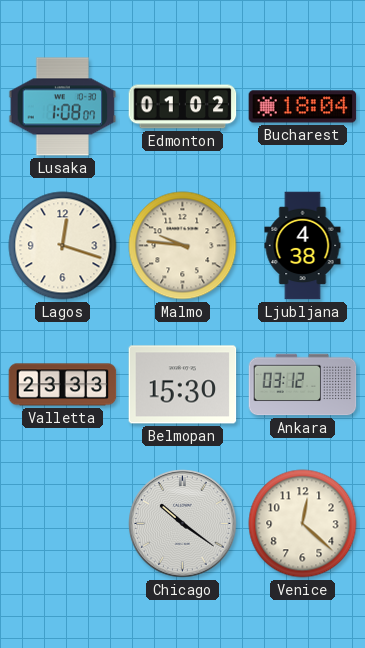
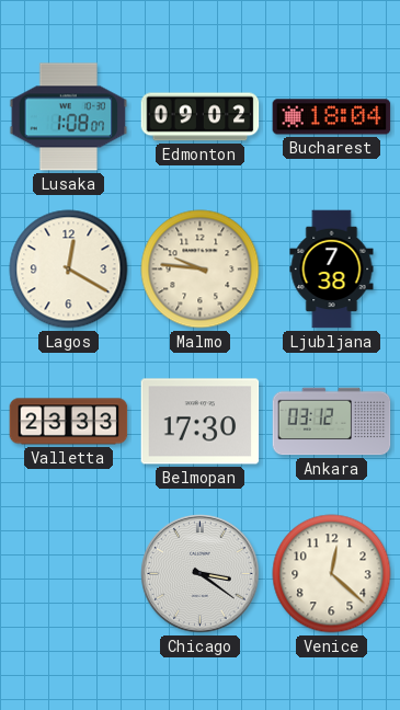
Edmonton: 01:02 -> 09:02
Lagos: 12:18 -> 12:20
Ljubljana: 4:38 -> 7:38
Belmopan: 15:30 -> 17:30
Chicago: 10:21 -> 3:21
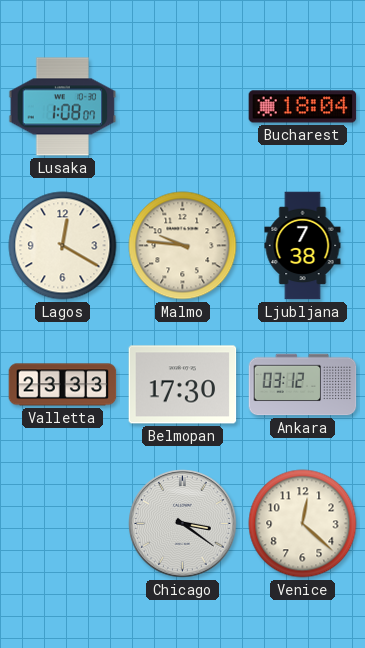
Edmonton: 09:02 -> none
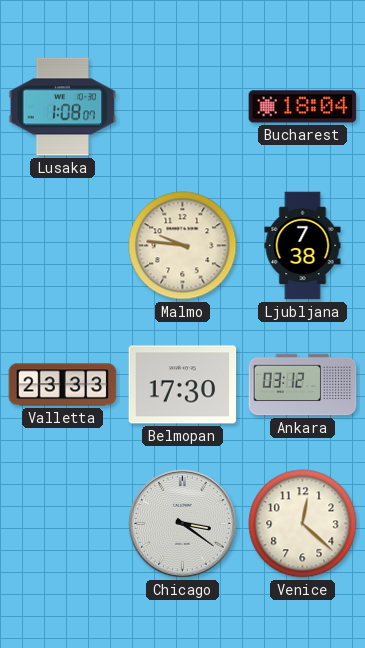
Lagos: 12:20 -> none
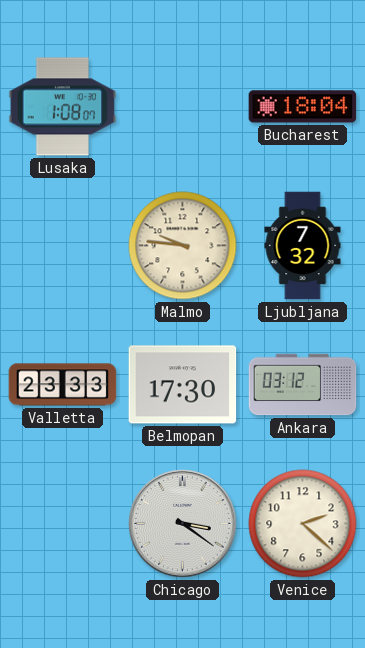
Ljubljana: 7:38 -> 7:32
Venice: 12:22 -> 2:22
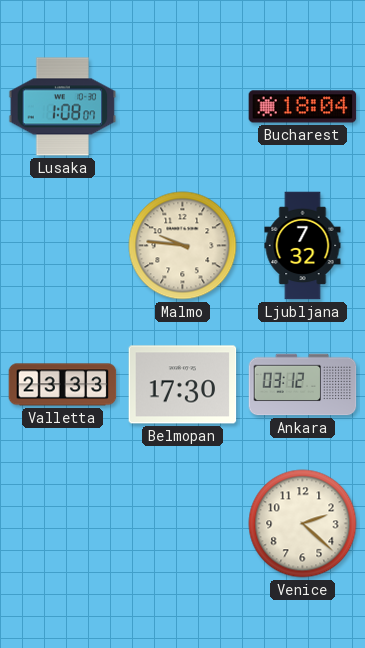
Chicago: 3:21 -> none
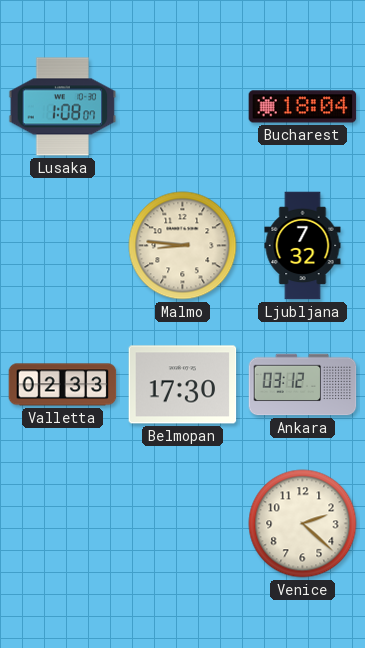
Malmo: 9:46 -> 8:46
Valletta: 23:33 -> 02:33
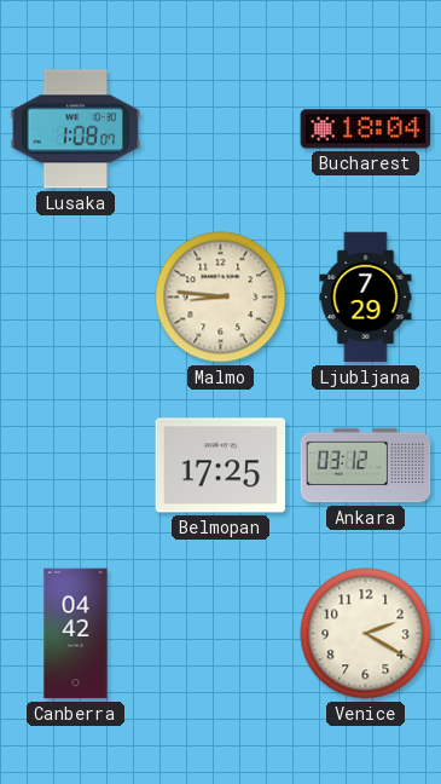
Ljubljana: 7:32 -> 7:29
Valletta: 02:33 -> none
Belmopan: 17:30 -> 17:25
Canberra: none -> 04:42
Venice: 2:22 -> 2:20
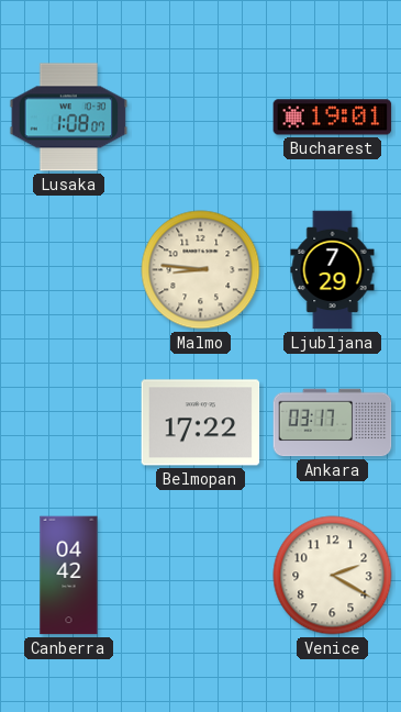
Bucharest: 18:04 -> 19:01
Belmopan: 17:25 -> 17:22
Ankara: 03:12 -> 03:17
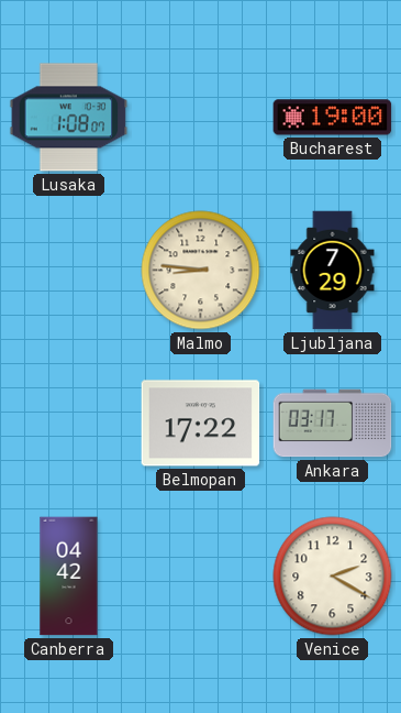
Bucharest: 19:01 -> 19:00
